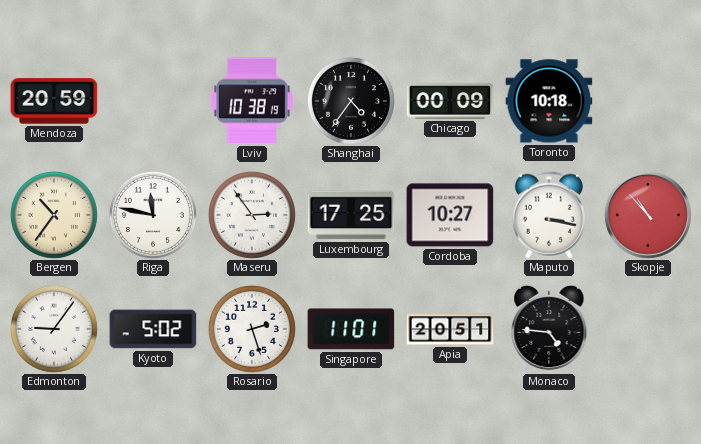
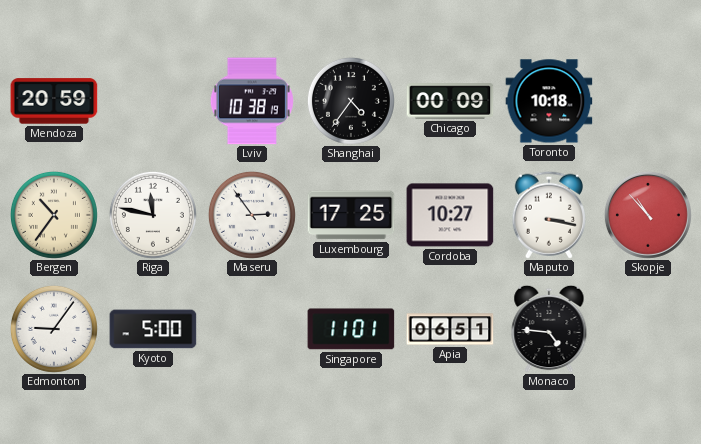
Kyoto: 5:02 -> 5:00
Rosario: 2:27 -> none
Apia: 20:51 -> 06:51
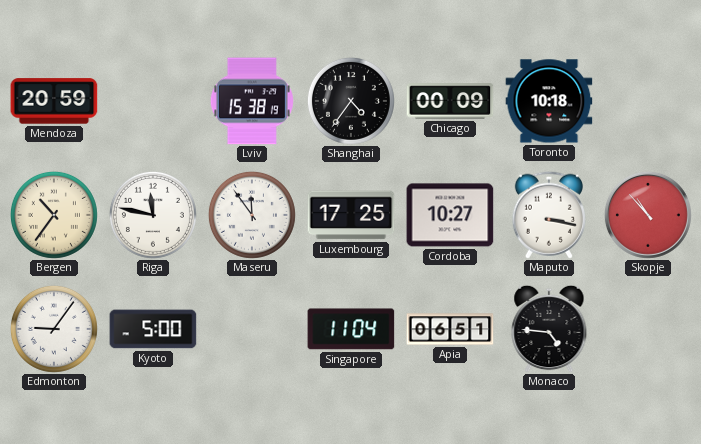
Lviv: 10:38 -> 15:38
Maseru: 2:54 -> 11:54
Singapore: 11:01 -> 11:04
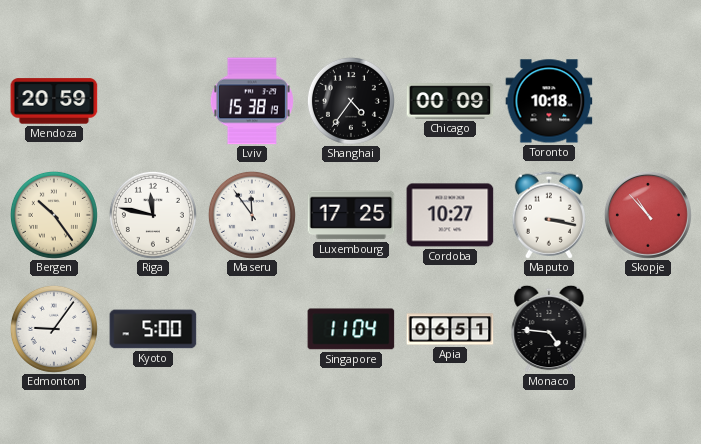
Bergen: 10:36 -> 10:24
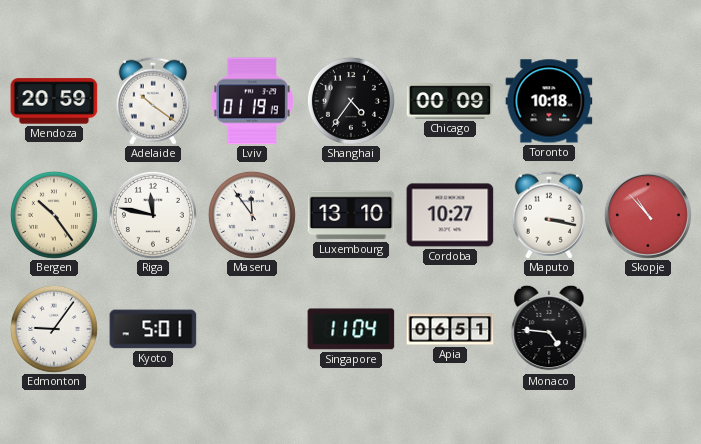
Adelaide: none -> 10:21
Lviv: 15:38 -> 01:19
Luxembourg: 17:25 -> 13:10
Kyoto: 5:00 -> 5:01
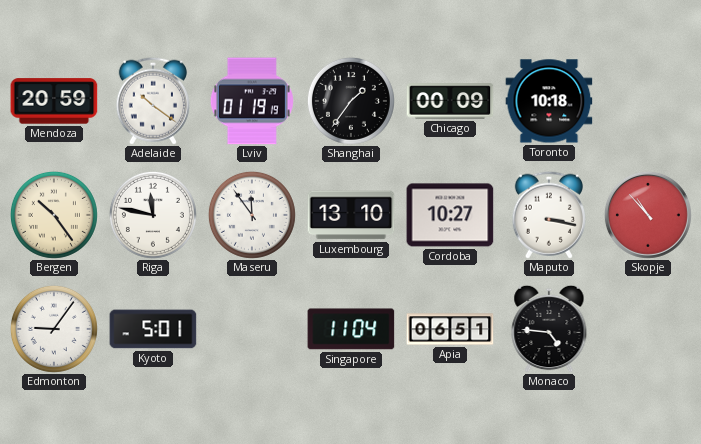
Shanghai: 4:36 -> 1:36
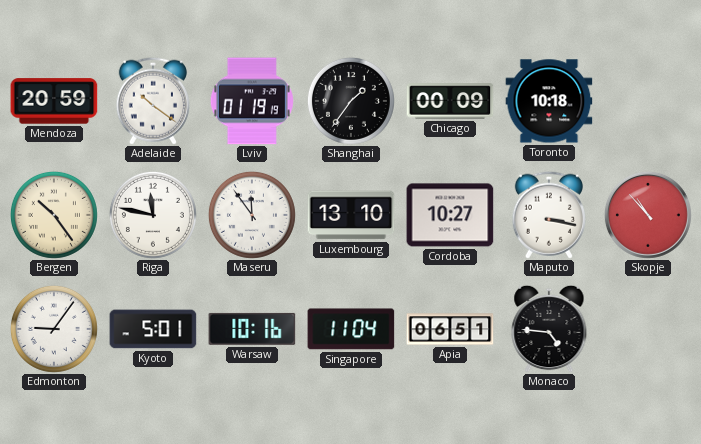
Warsaw: none -> 10:16
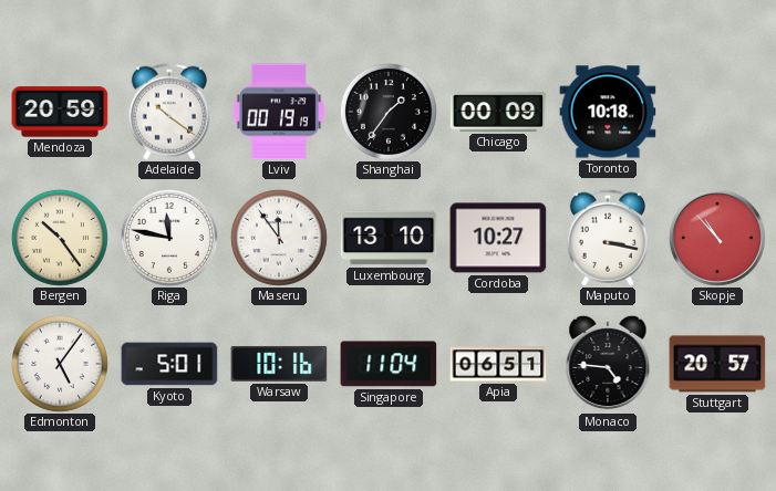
Lviv: 01:19 -> 00:19
Edmonton: 9:06 -> 5:06
Stuttgart: none -> 20:57
